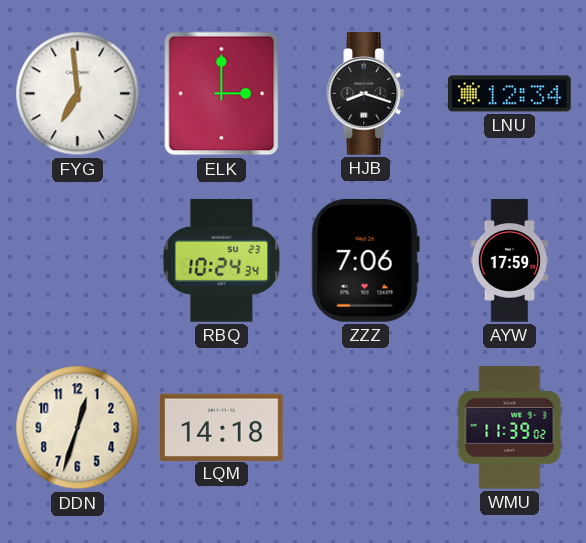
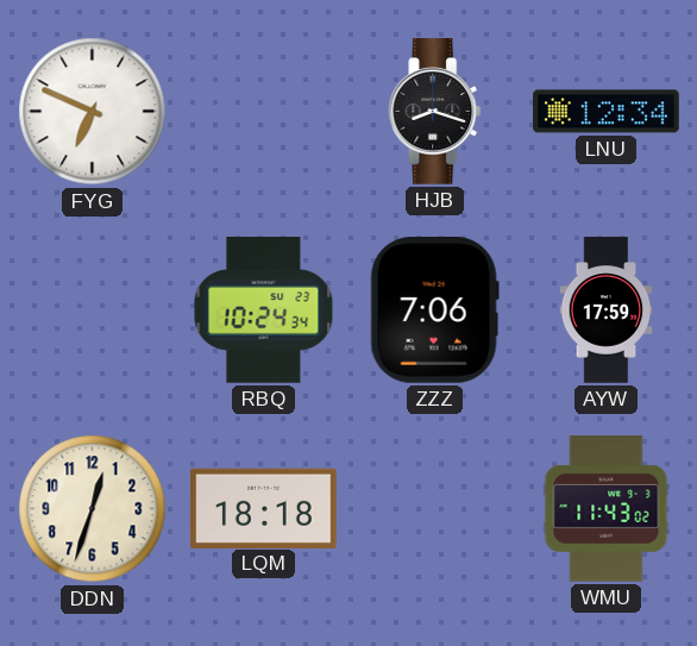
FYG: 6:59 -> 6:49
ELK: 3:00 -> none
LQM: 14:18 -> 18:18
WMU: 11:39 -> 11:43
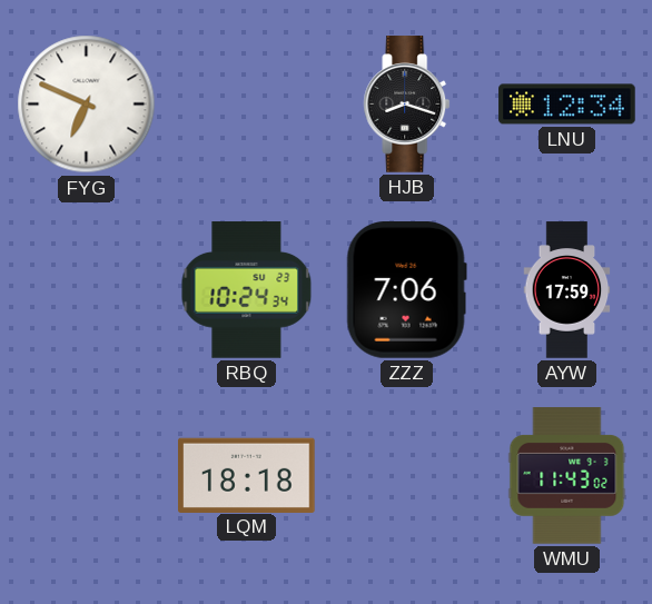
DDN: 12:33 -> none
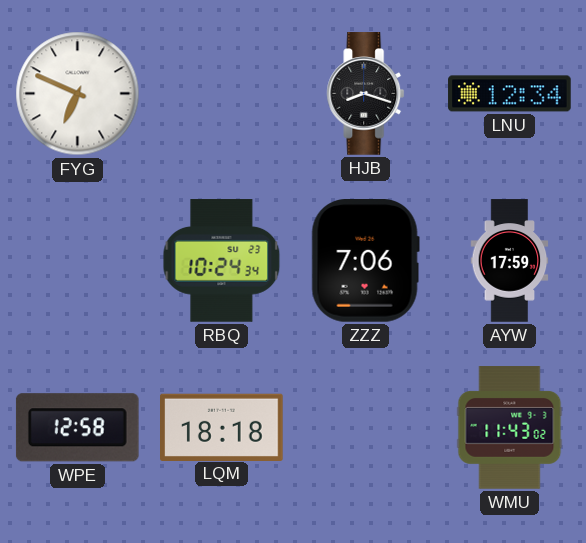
WPE: none -> 12:58
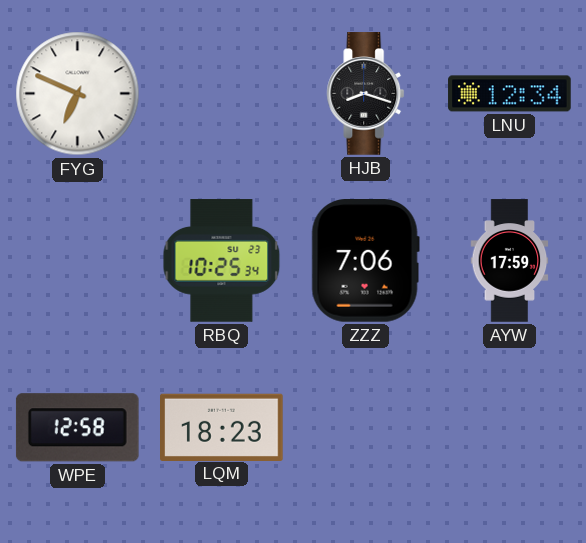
RBQ: 10:24 -> 10:25
LQM: 18:18 -> 18:23
WMU: 11:43 -> none
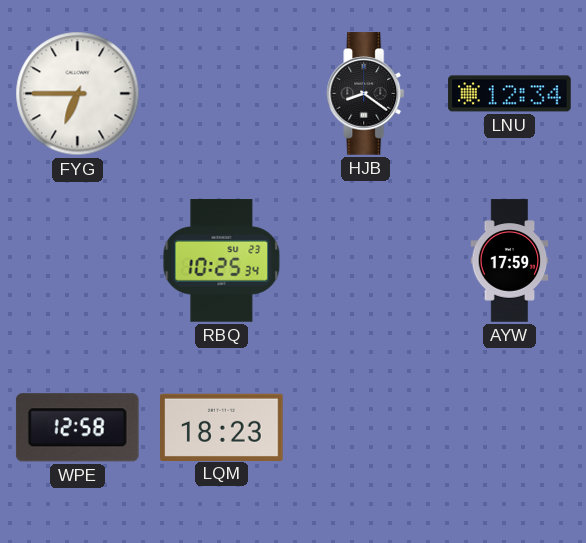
FYG: 6:49 -> 6:45
HJB: 8:18 -> 8:21
ZZZ: 7:06 -> none
